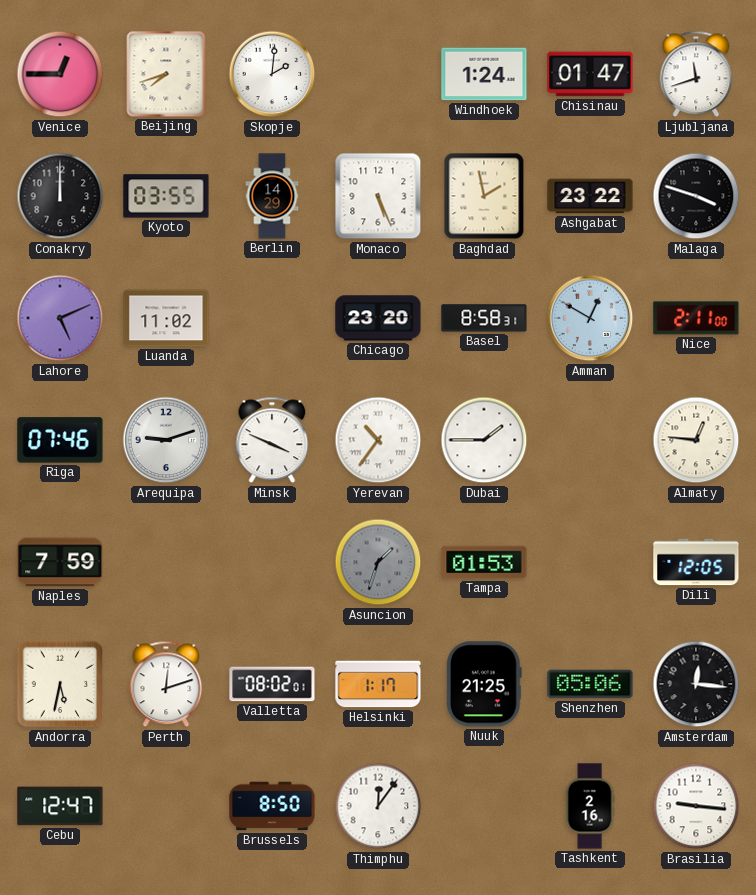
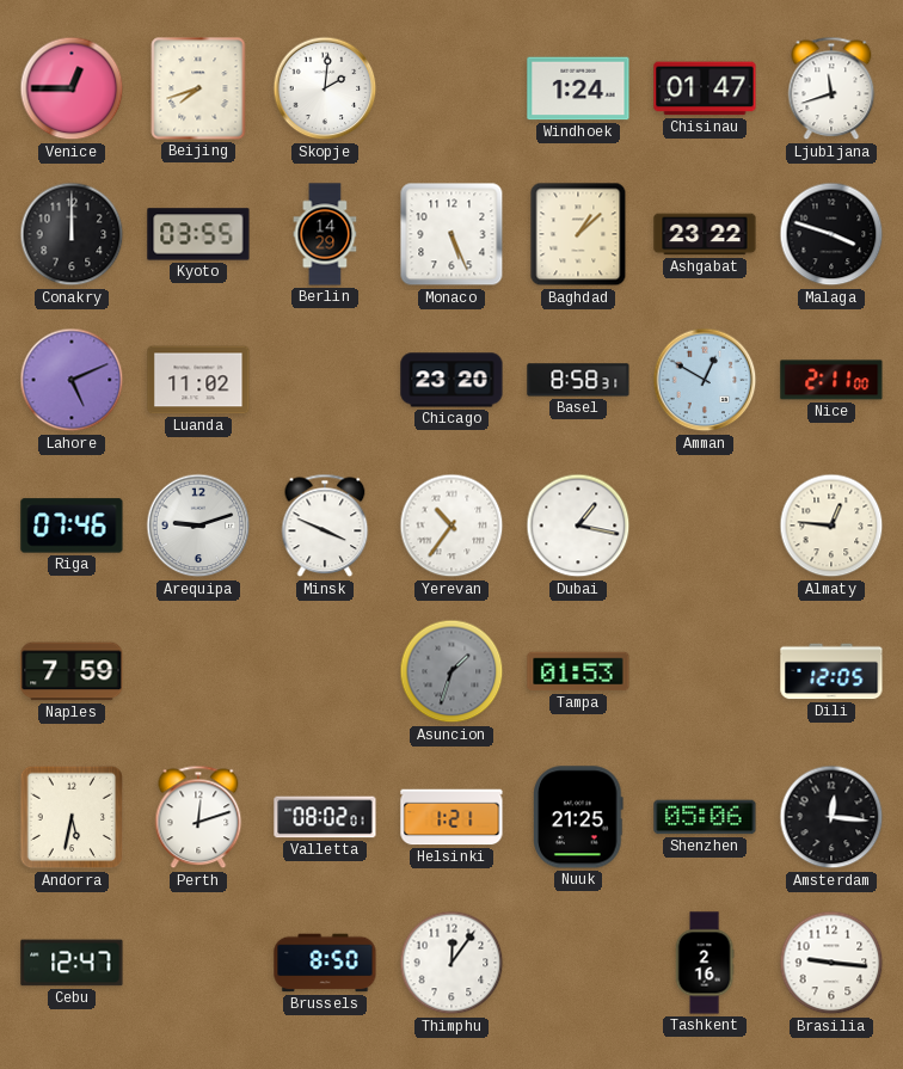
Baghdad: 1:58 -> 1:08
Dubai: 1:45 -> 1:17
Helsinki: 1:17 -> 1:21
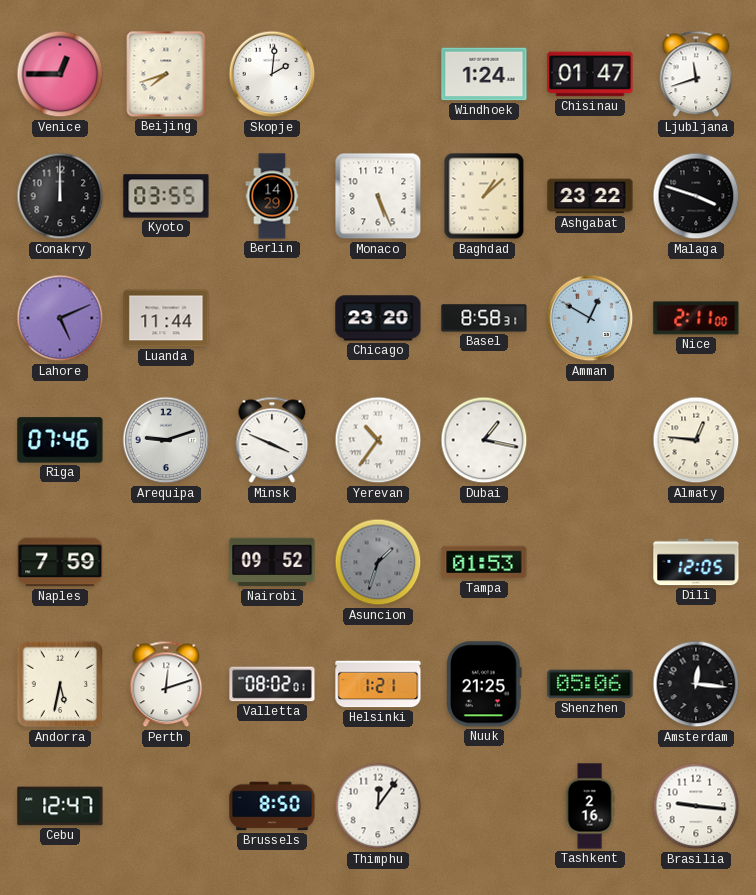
Luanda: 11:02 -> 11:44
Nairobi: none -> 09:52
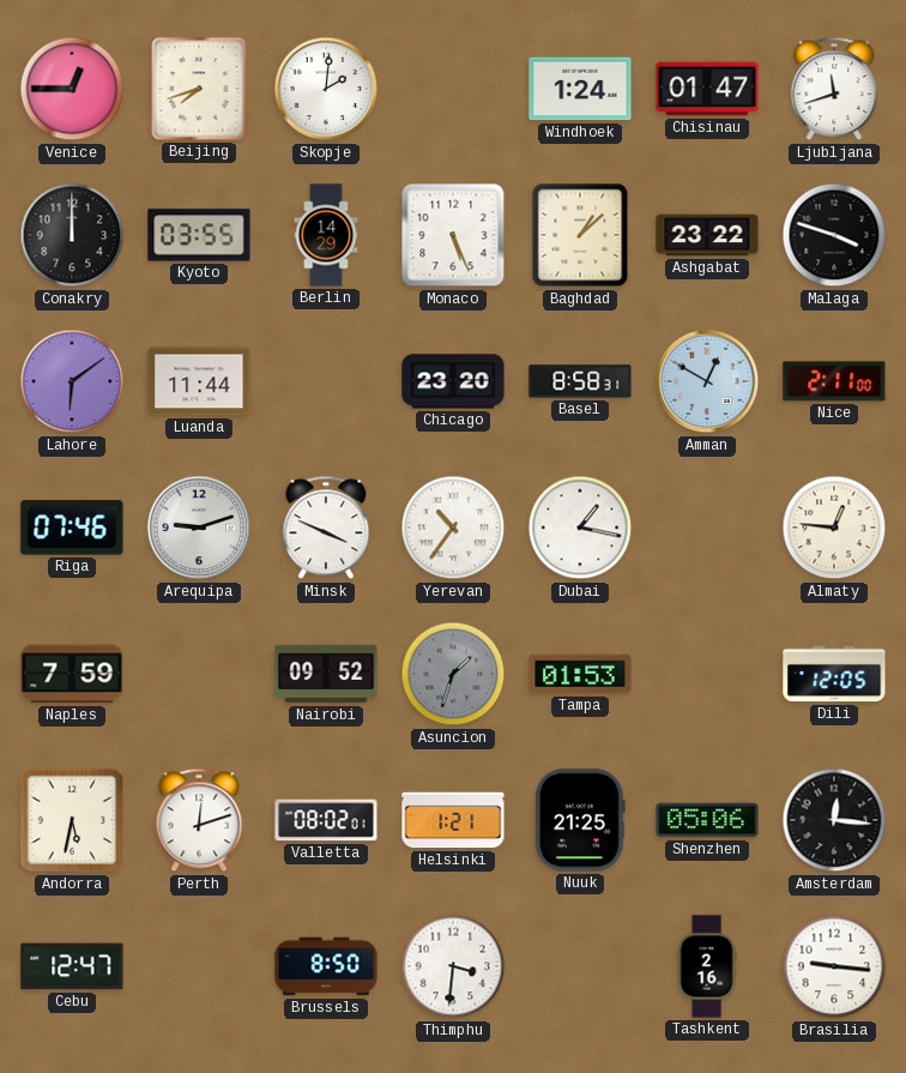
Lahore: 5:11 -> 6:09
Thimphu: 12:06 -> 3:31
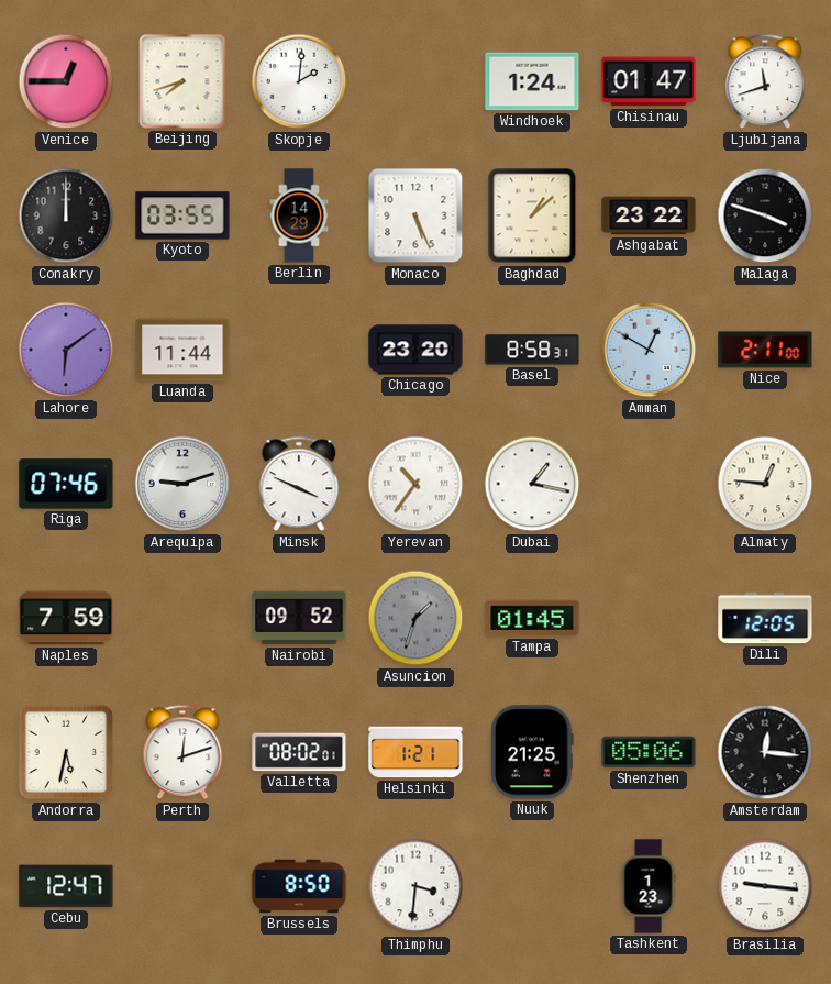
Tampa: 01:53 -> 01:45
Tashkent: 2:16 -> 1:23
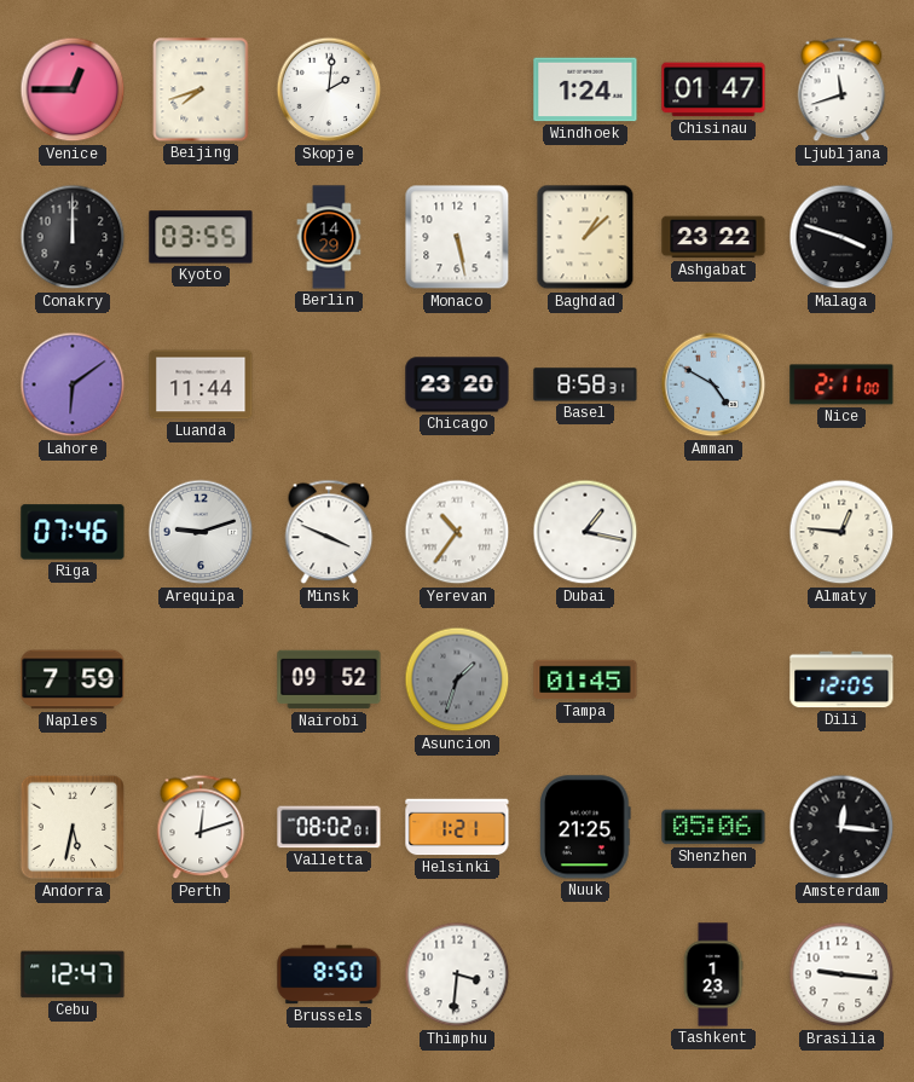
Monaco: 5:26 -> 5:28
Amman: 12:50 -> 4:50
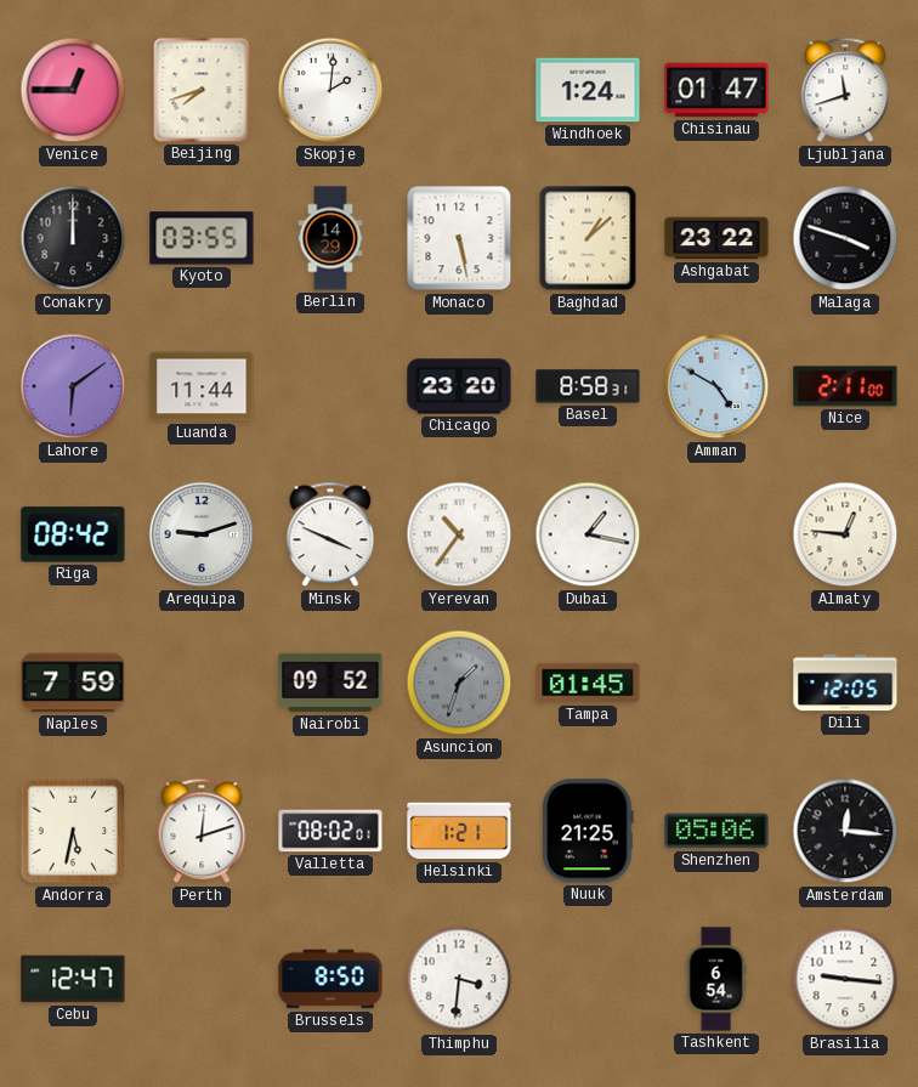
Riga: 07:46 -> 08:42
Tashkent: 1:23 -> 6:54
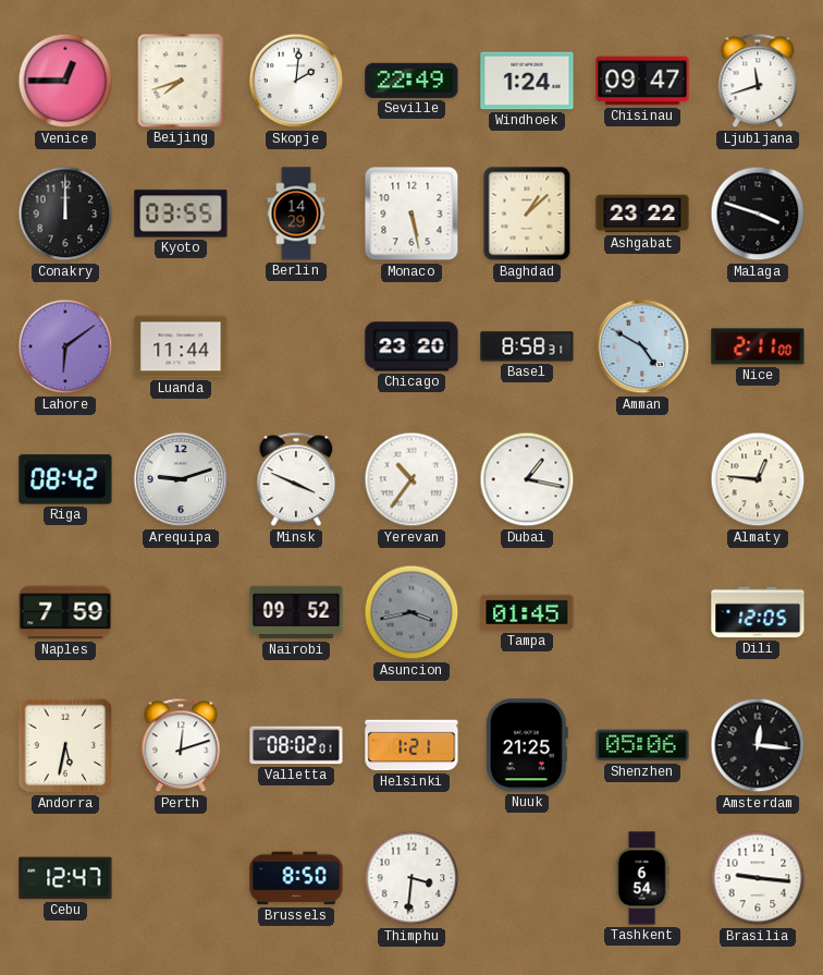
Seville: none -> 22:49
Chisinau: 01:47 -> 09:47
Asuncion: 1:33 -> 3:43
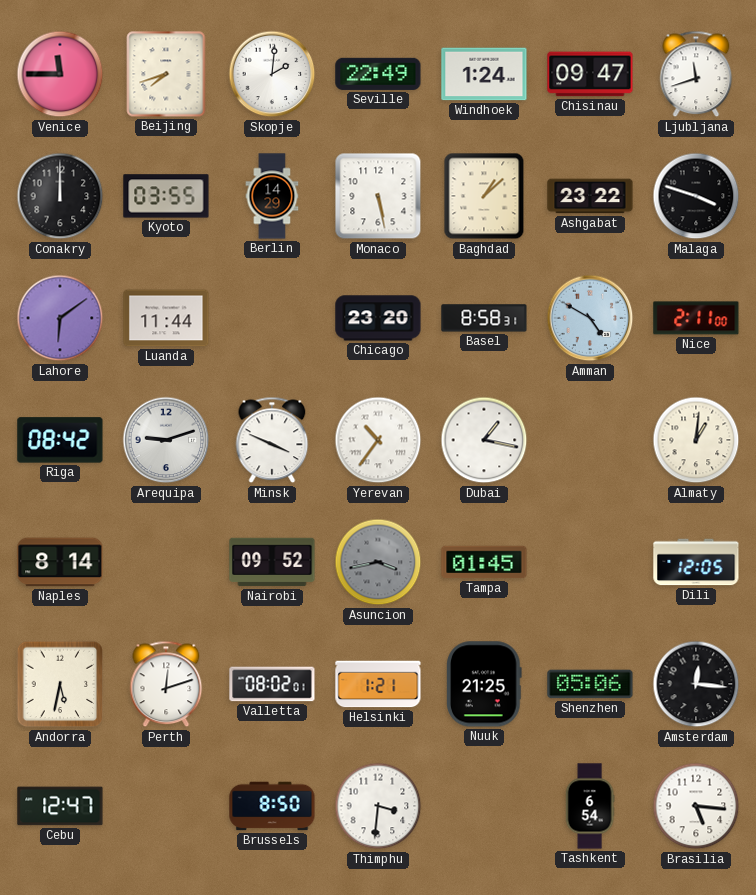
Venice: 12:45 -> 11:45
Almaty: 12:46 -> 1:01
Naples: 7:59 -> 8:14
Brasilia: 9:16 -> 5:16
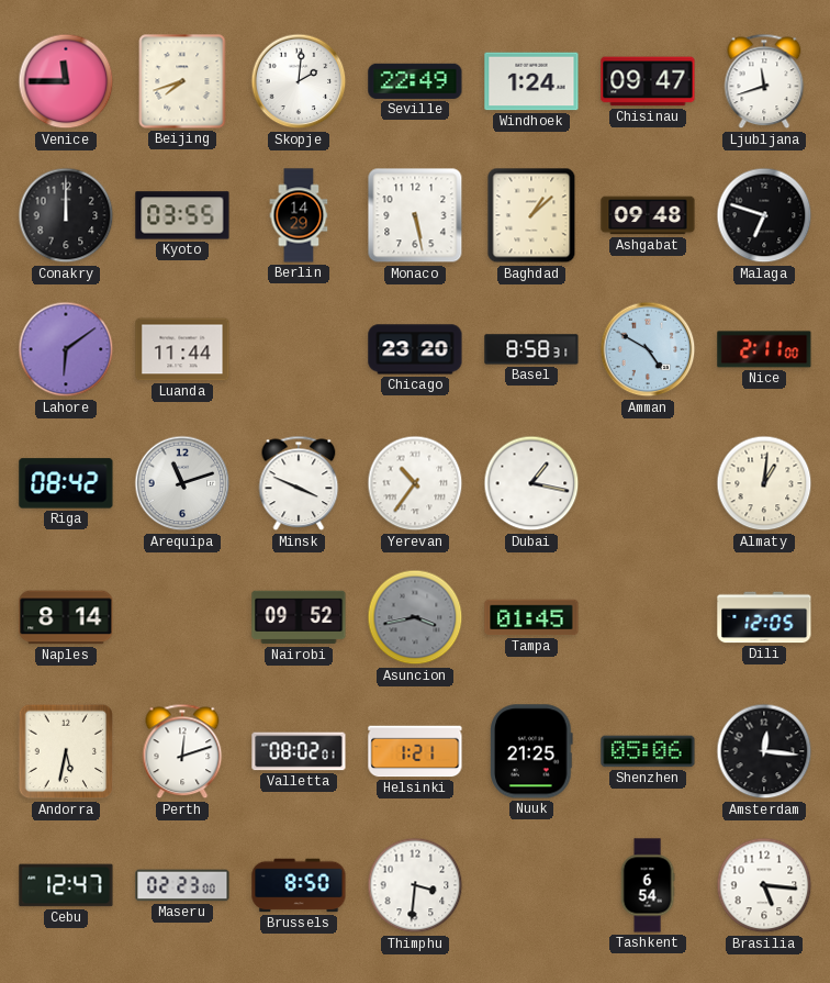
Ashgabat: 23:22 -> 09:48
Malaga: 3:48 -> 6:48
Arequipa: 9:12 -> 11:12
Maseru: none -> 02:23
